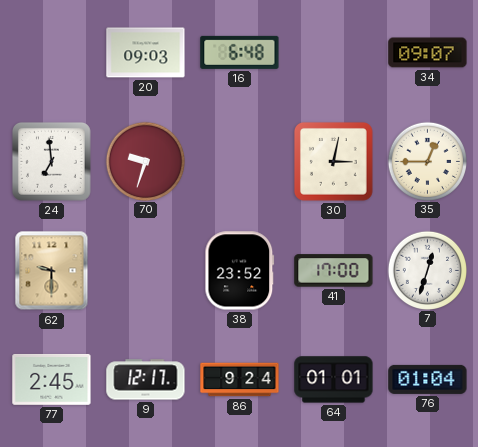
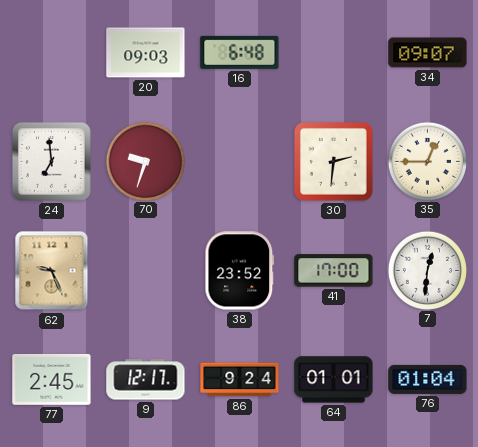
30: 3:02 -> 2:31
62: 9:30 -> 9:26
7: 12:33 -> 12:31
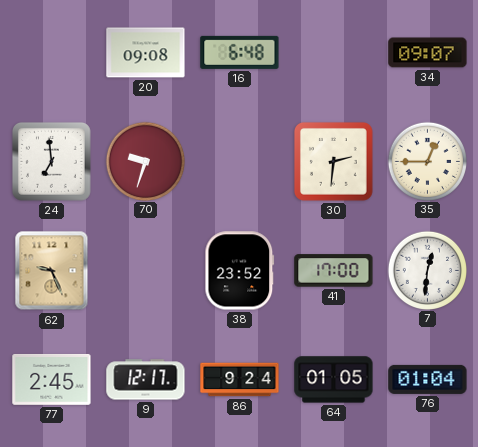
20: 09:03 -> 09:08
64: 01:01 -> 01:05
